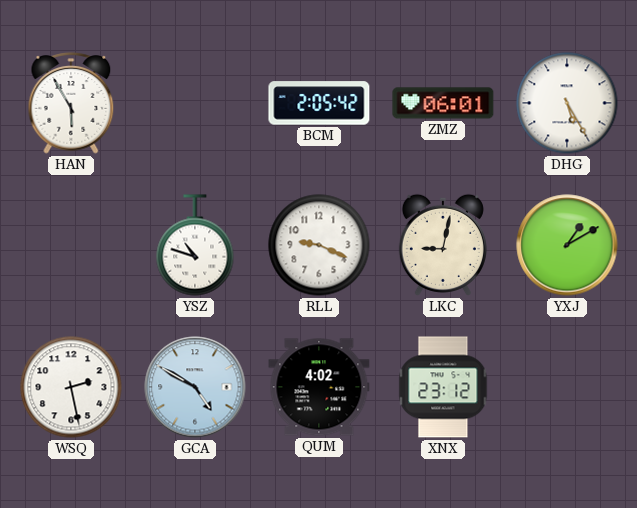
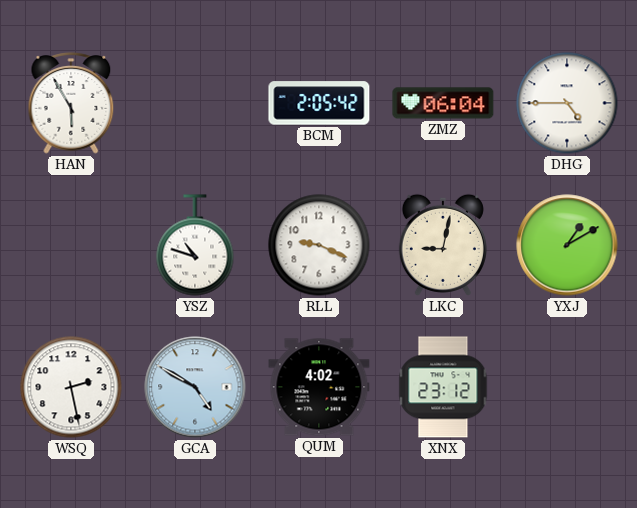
ZMZ: 06:01 -> 06:04
DHG: 5:25 -> 4:45
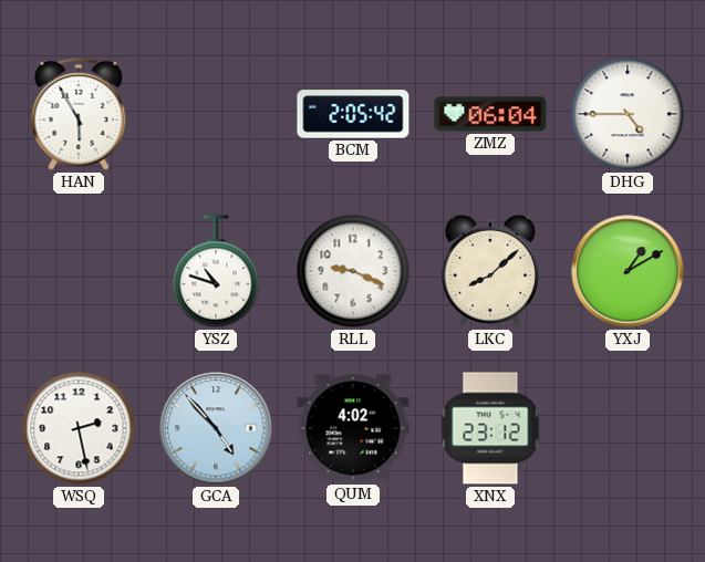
LKC: 9:02 -> 8:08
GCA: 4:50 -> 4:53
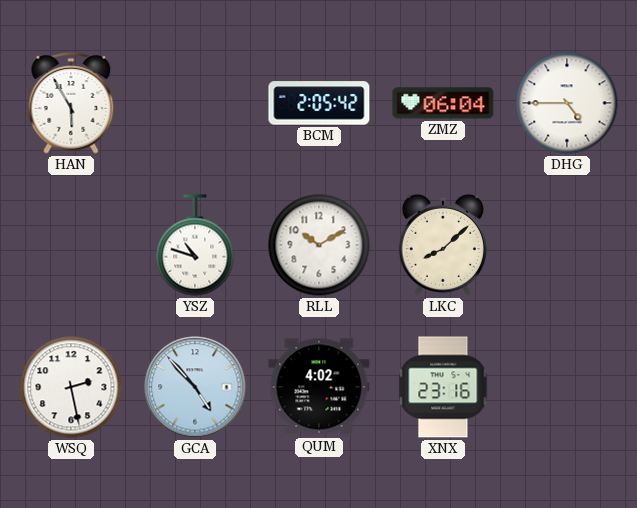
RLL: 9:19 -> 10:10
YXJ: 1:10 -> none
XNX: 23:12 -> 23:16
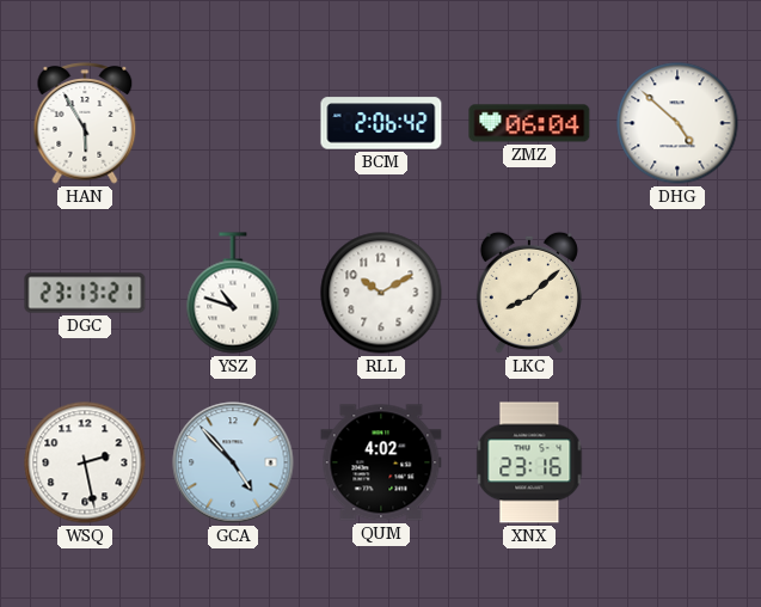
BCM: 2:05 -> 2:06
DHG: 4:45 -> 4:52
DGC: none -> 23:13
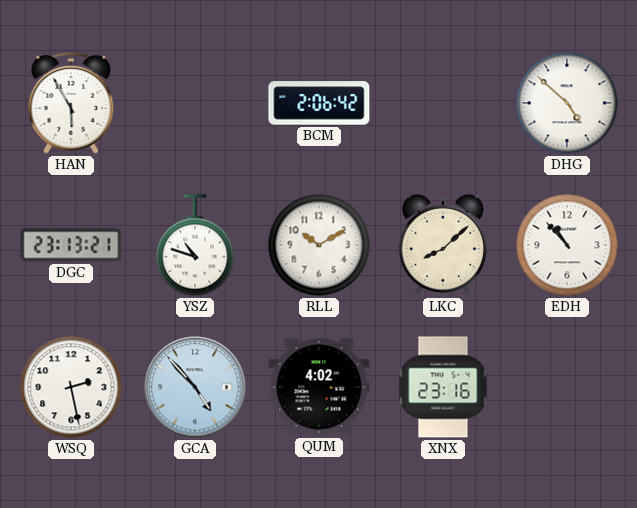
ZMZ: 06:04 -> none
EDH: none -> 10:53
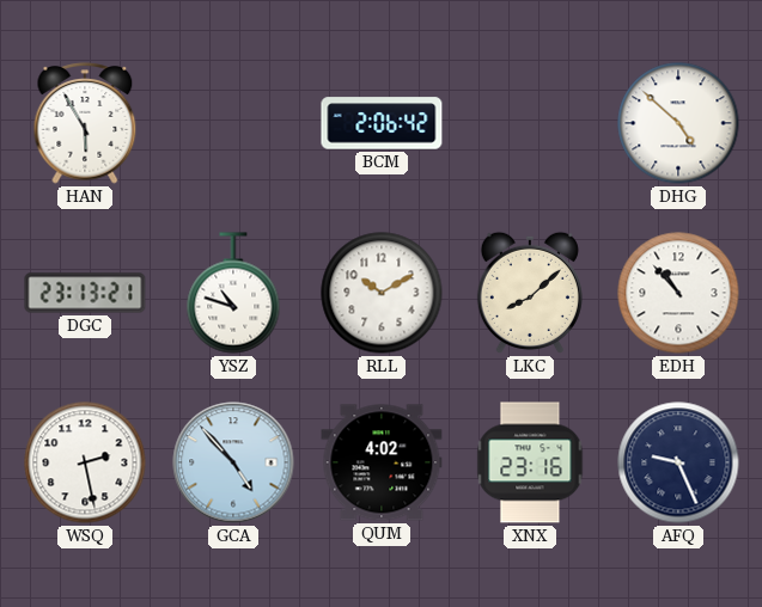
AFQ: none -> 9:26
